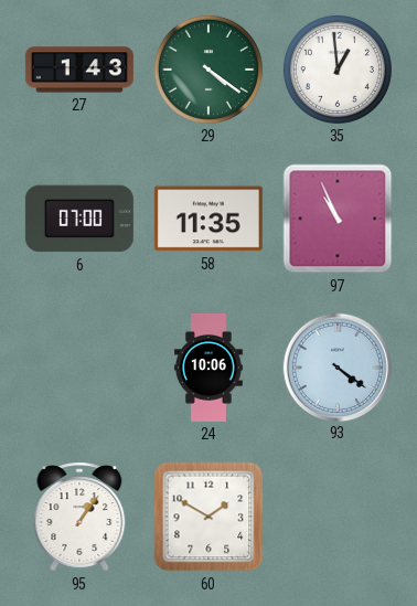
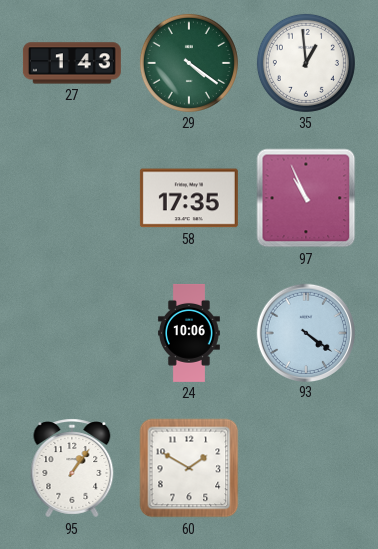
6: 07:00 -> none
58: 11:35 -> 17:35
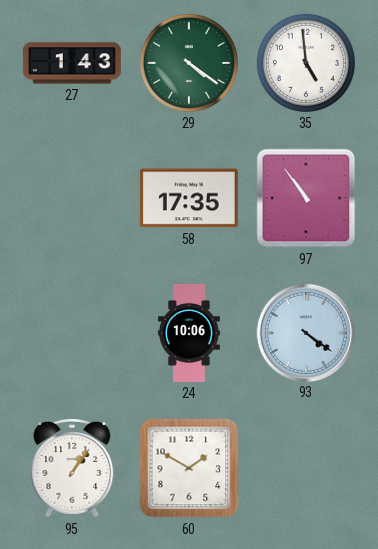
35: 12:59 -> 4:59
97: 10:56 -> 10:54
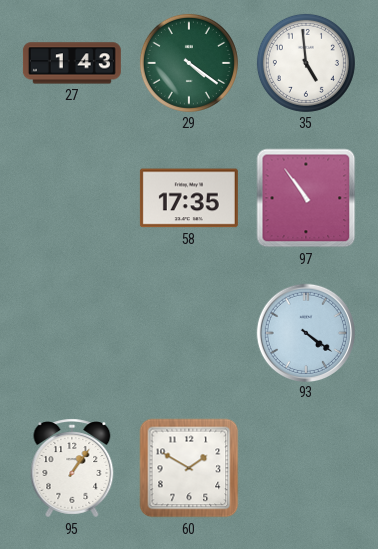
24: 10:06 -> none
